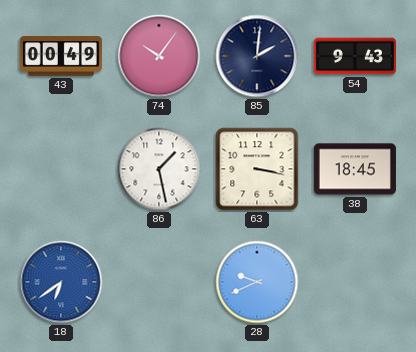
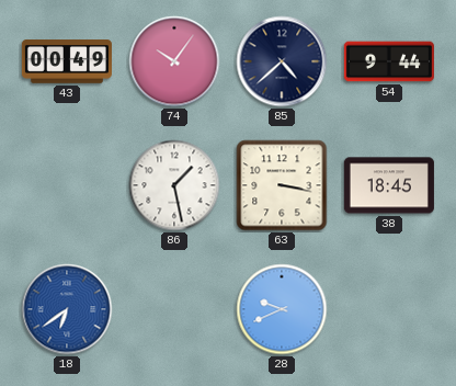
85: 2:01 -> 4:38
54: 9:43 -> 9:44
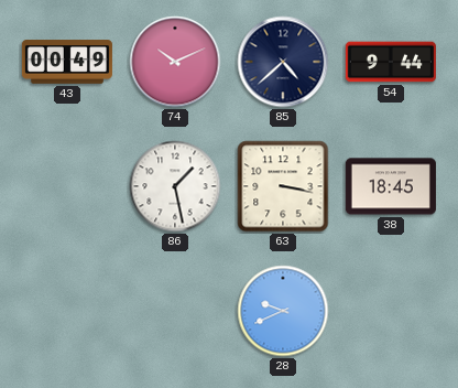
74: 10:06 -> 10:11
18: 6:39 -> none
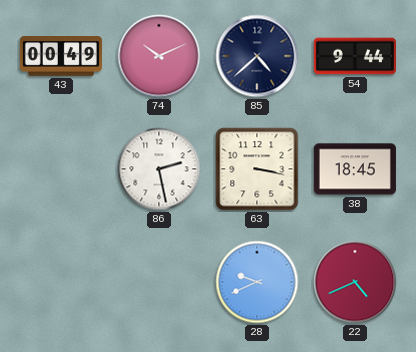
86: 1:28 -> 2:28
22: none -> 4:41
